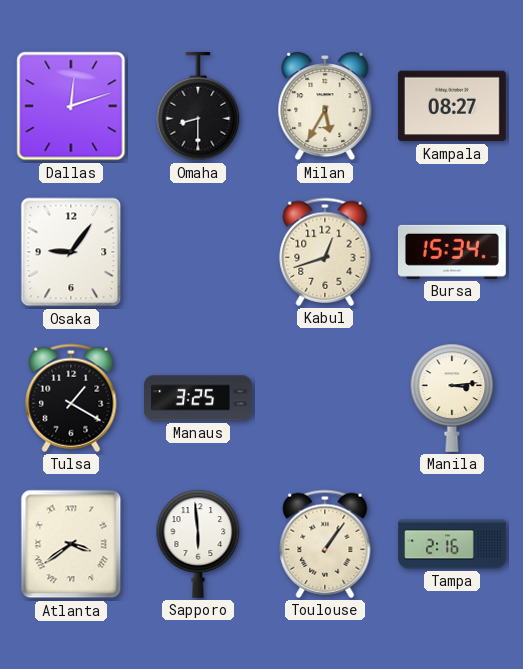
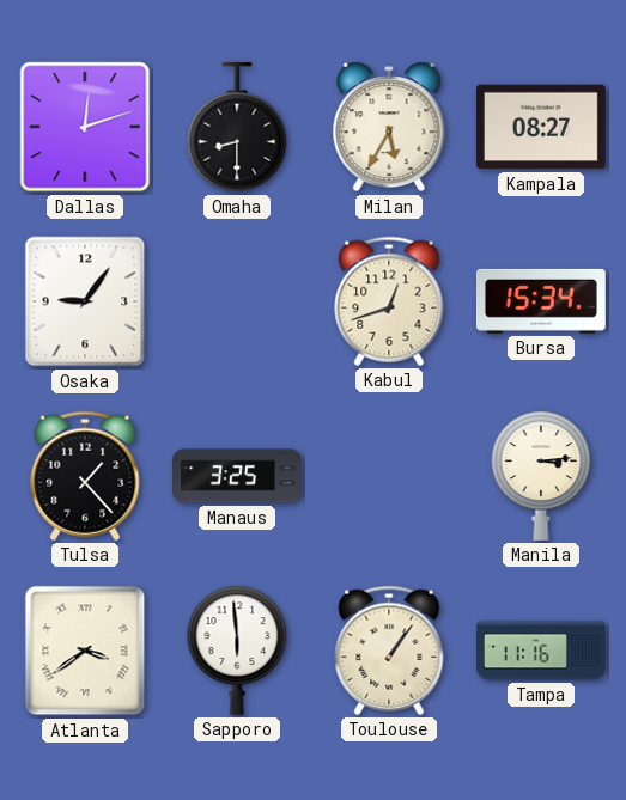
Tulsa: 1:20 -> 1:23
Tampa: 2:16 -> 11:16
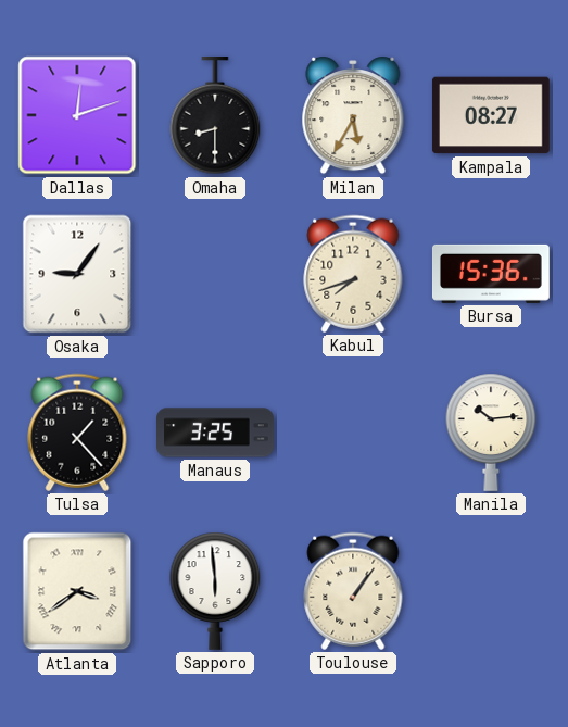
Kabul: 12:42 -> 7:42
Bursa: 15:34 -> 15:36
Manila: 3:14 -> 10:14
Tampa: 11:16 -> none
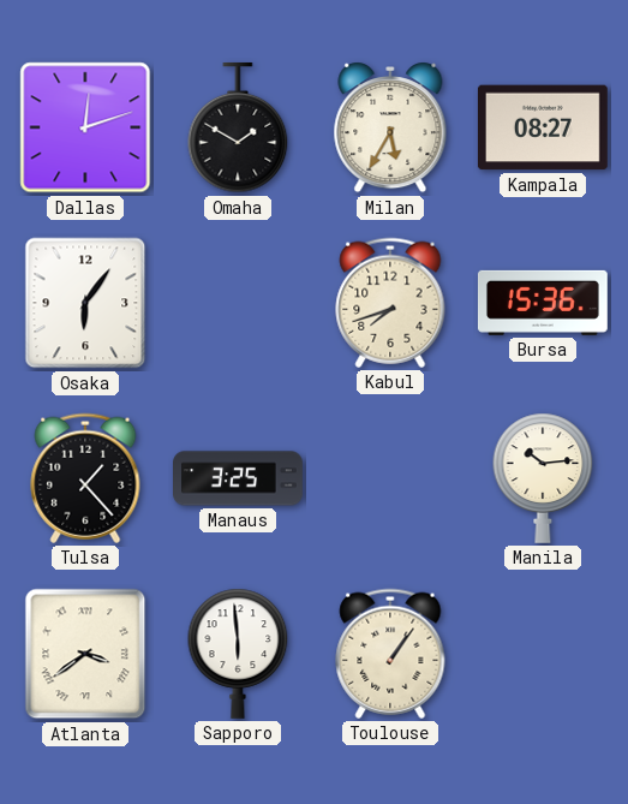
Omaha: 8:30 -> 1:50
Osaka: 9:06 -> 6:06
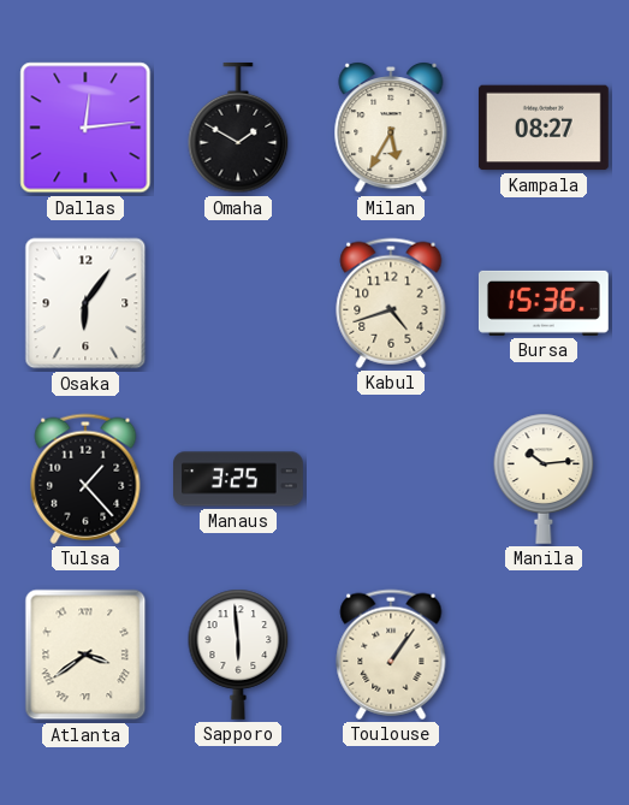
Dallas: 12:12 -> 12:14
Kabul: 7:42 -> 4:42
